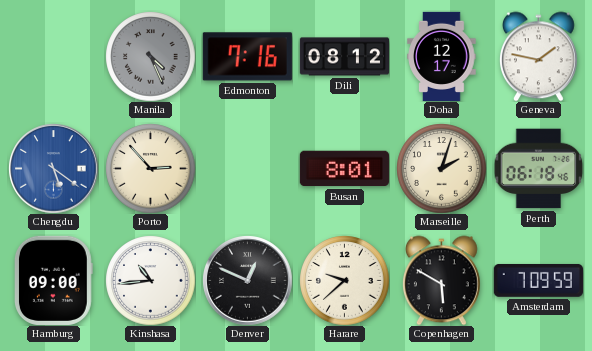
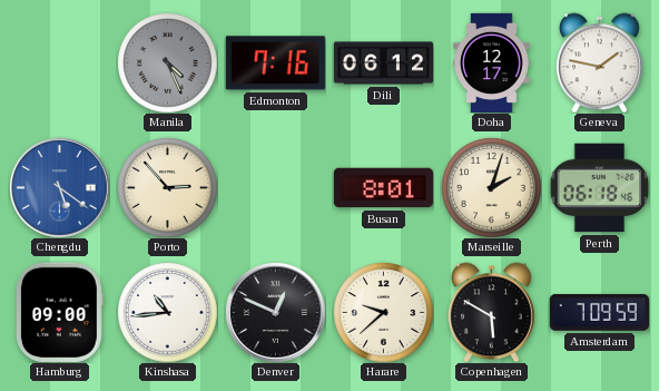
Dili: 08:12 -> 06:12
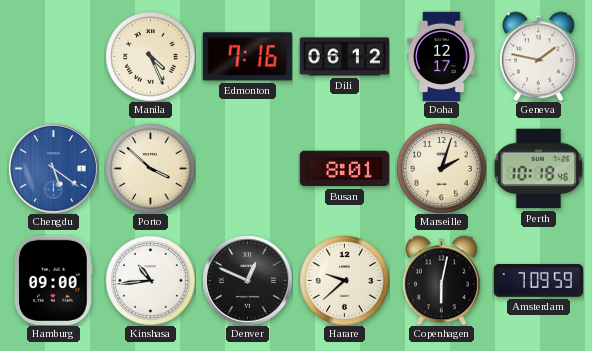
Manila dial: grey -> cream
Porto: 2:53 -> 3:52
Perth: 06:18 -> 10:18
Copenhagen: 5:50 -> 6:02
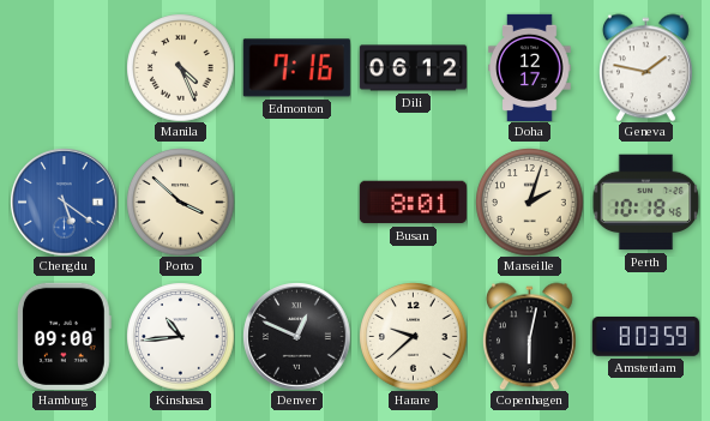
Amsterdam: 7:09 -> 8:03
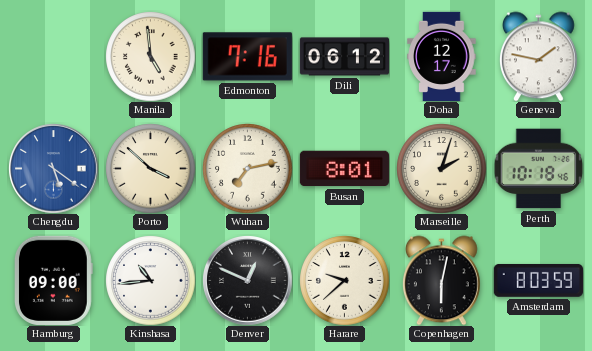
Manila: 4:26 -> 4:59
Wuhan: none -> 7:13
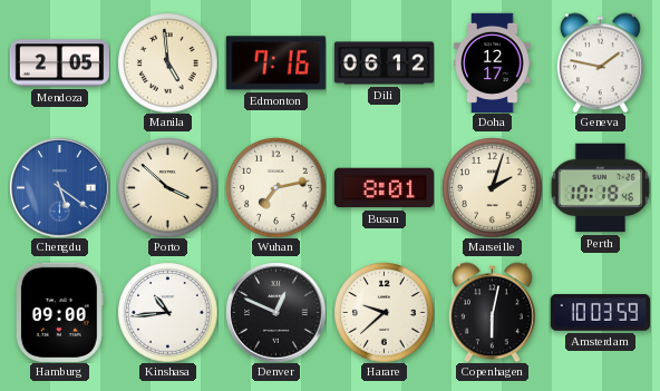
Mendoza: none -> 2:05
Amsterdam: 8:03 -> 10:03
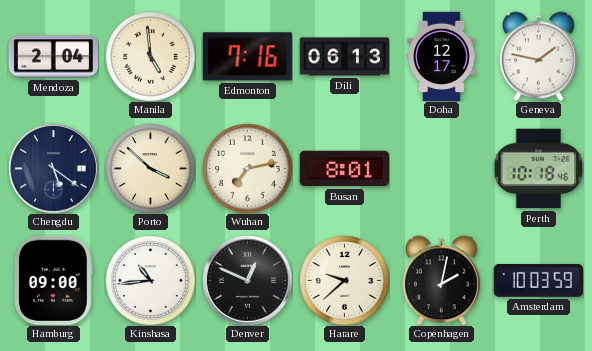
Mendoza: 2:05 -> 2:04
Dili: 06:12 -> 06:13
Chengdu dial: blue -> navy
Marseille: 2:03 -> none
Copenhagen: 6:02 -> 2:02
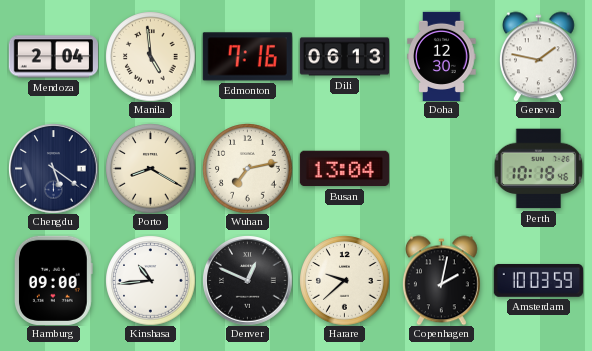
Doha: 12:17 -> 12:30
Porto: 3:52 -> 8:20
Busan: 8:01 -> 13:04
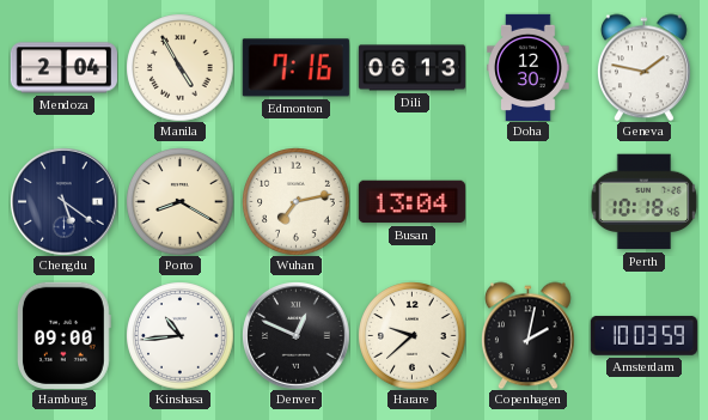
Manila: 4:59 -> 4:55
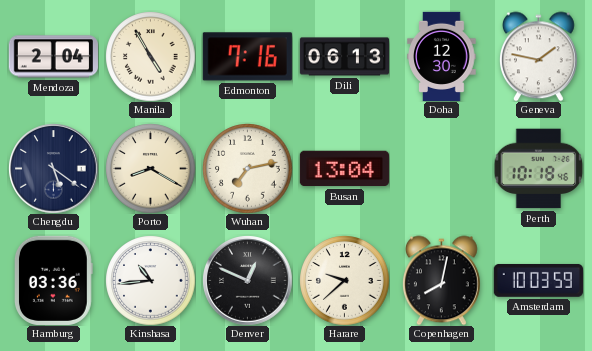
Hamburg: 09:00 -> 03:36
Copenhagen: 2:02 -> 8:02
